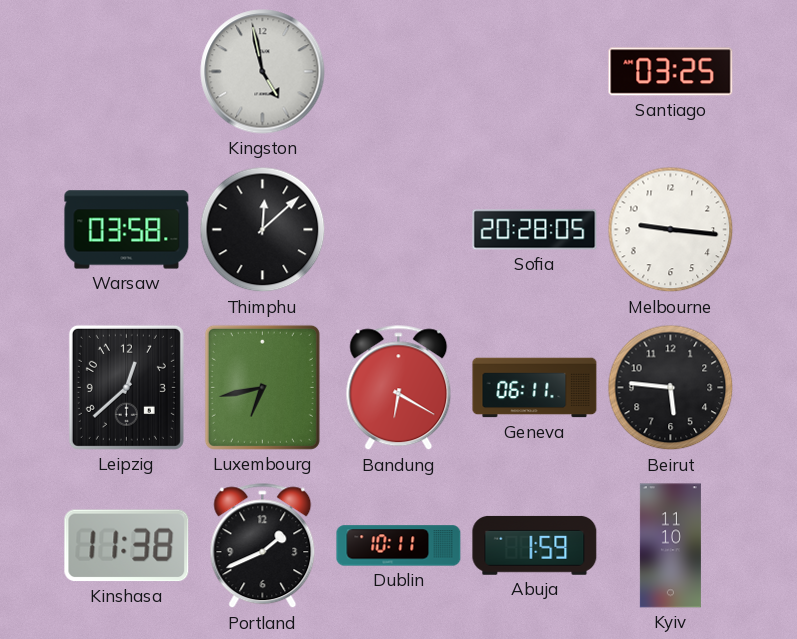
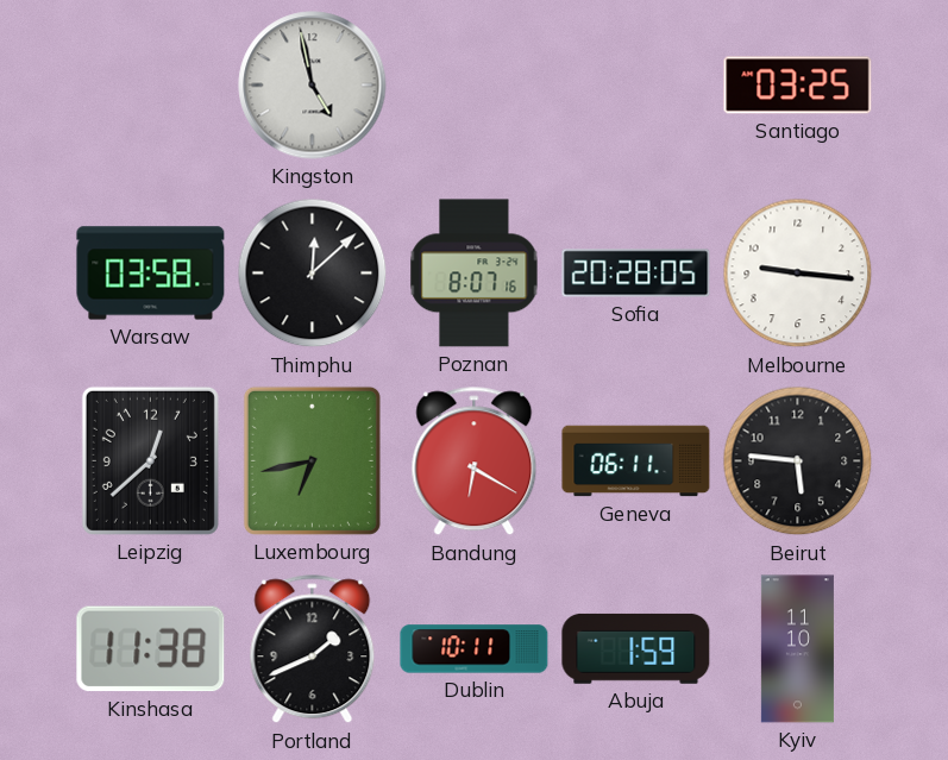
Poznan: none -> 8:07
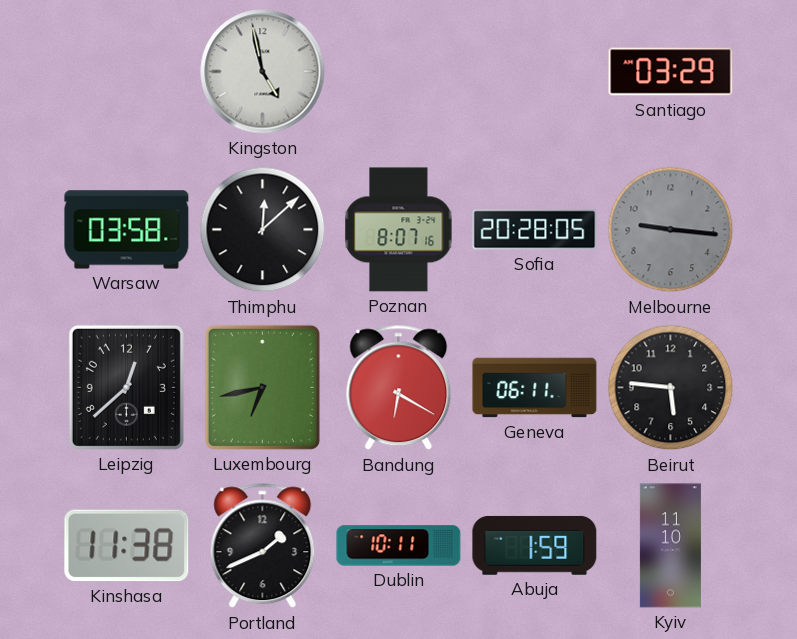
Santiago: 03:25 -> 03:29
Melbourne dial: white -> grey
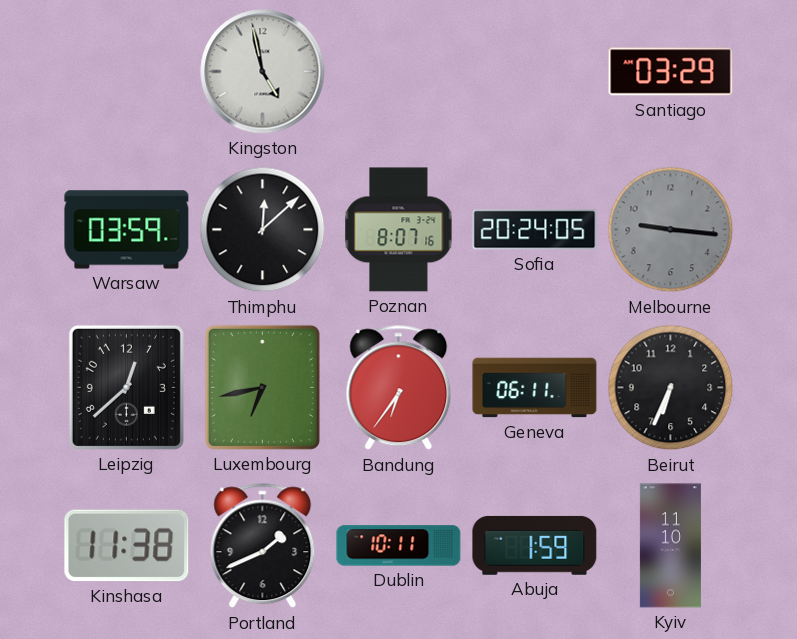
Warsaw: 03:58 -> 03:59
Sofia: 20:28 -> 20:24
Bandung: 6:20 -> 6:36
Beirut: 5:46 -> 6:34
